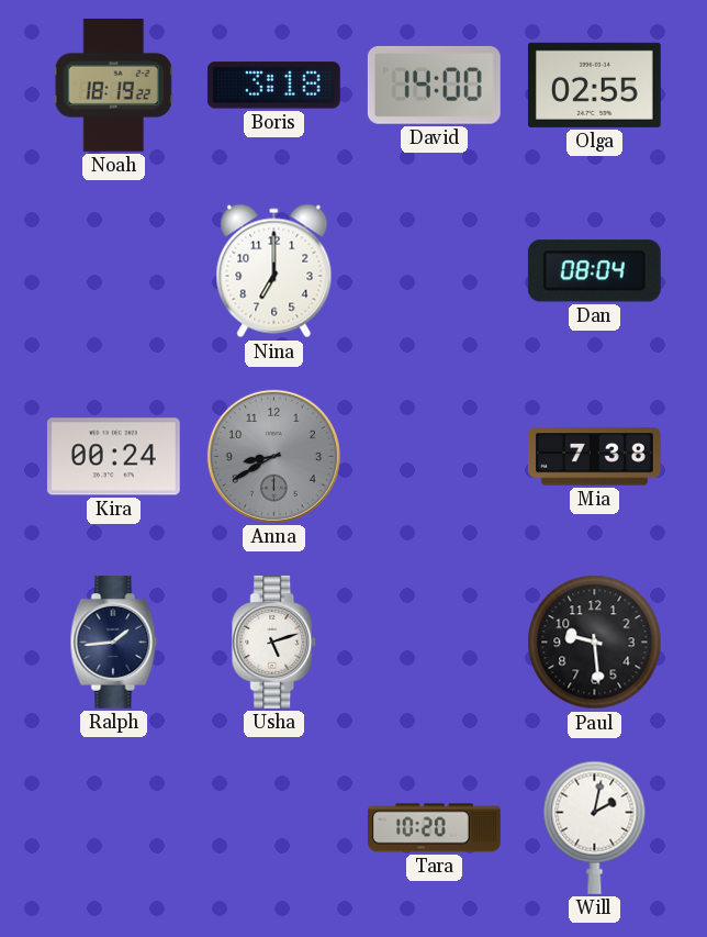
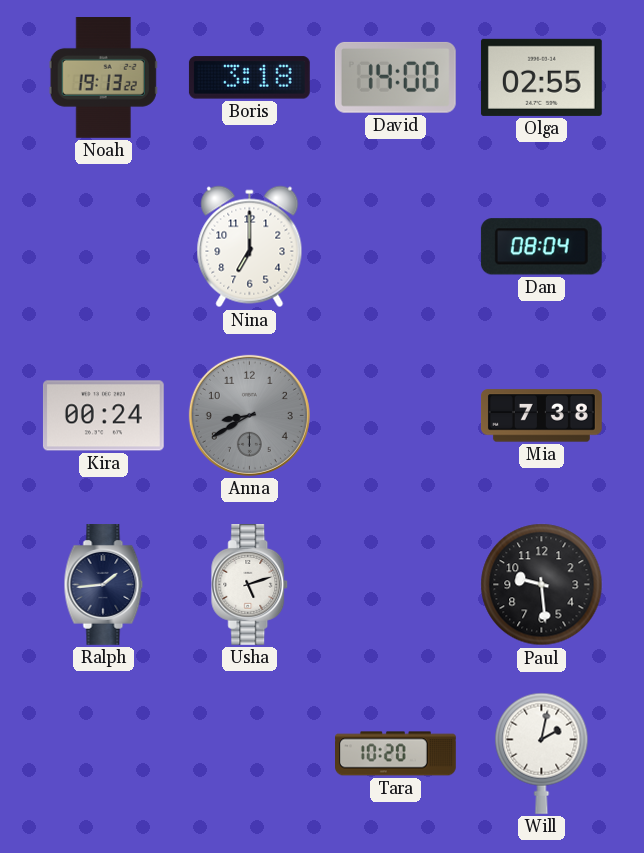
Noah: 18:19 -> 19:13
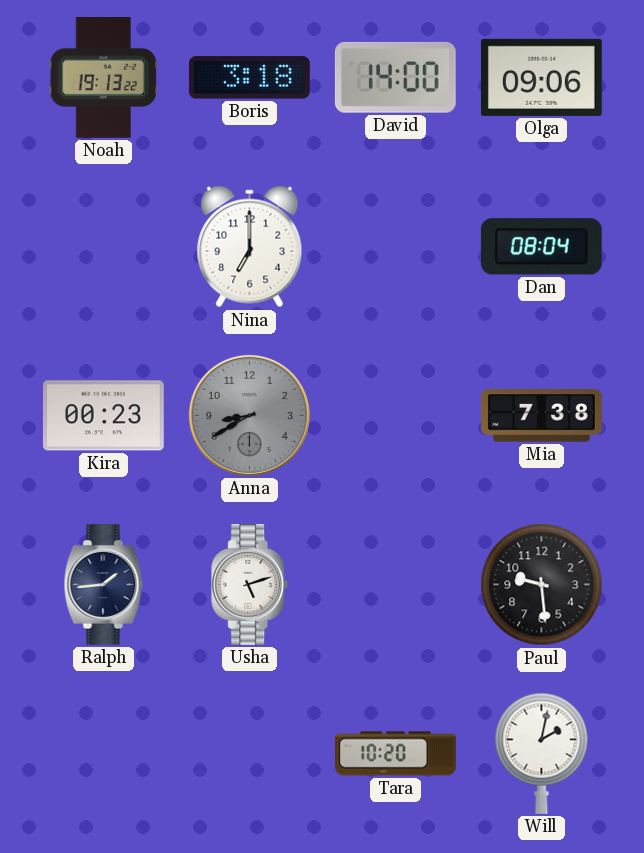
Olga: 02:55 -> 09:06
Kira: 00:24 -> 00:23
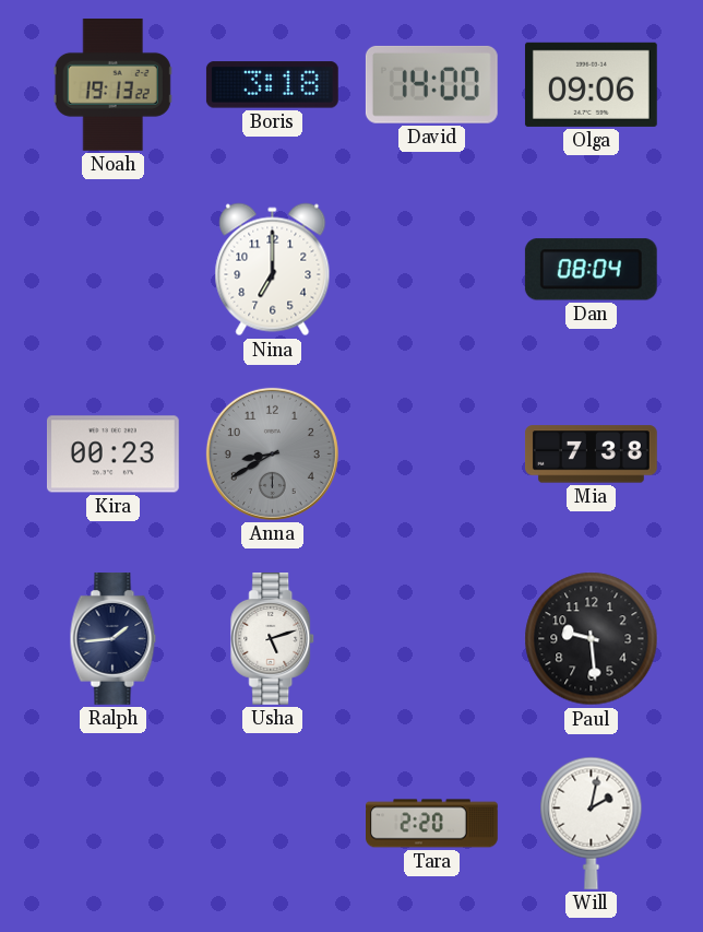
Tara: 10:20 -> 2:20
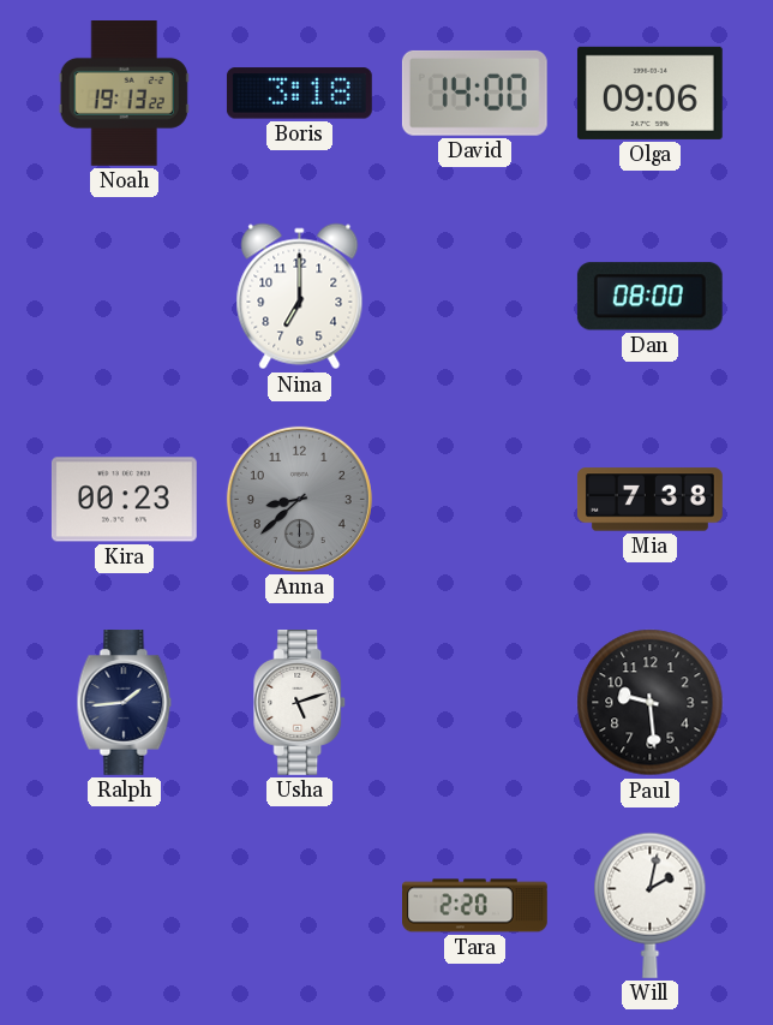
Dan: 08:04 -> 08:00
Anna: 8:40 -> 8:38
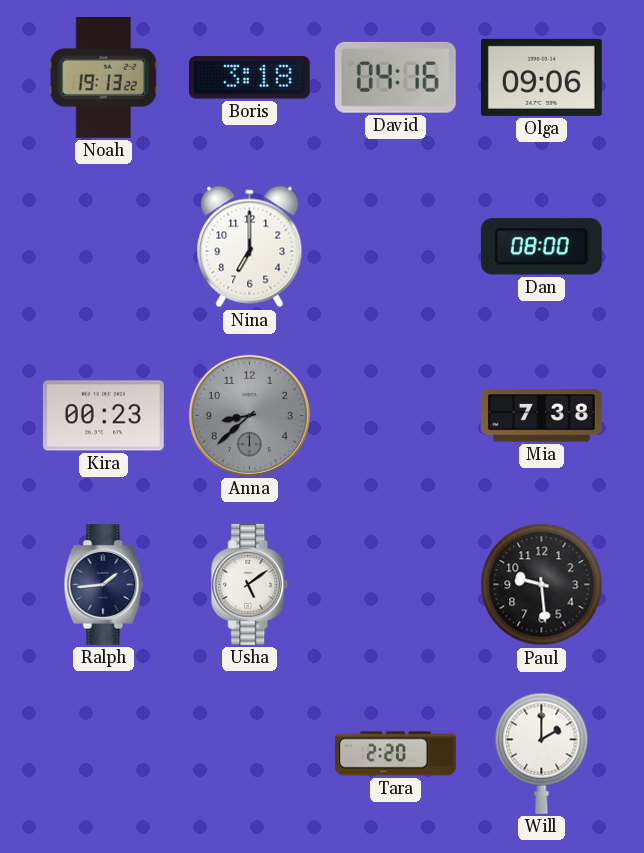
David: 14:00 -> 04:16
Usha: 5:12 -> 5:09
Will: 2:02 -> 2:00
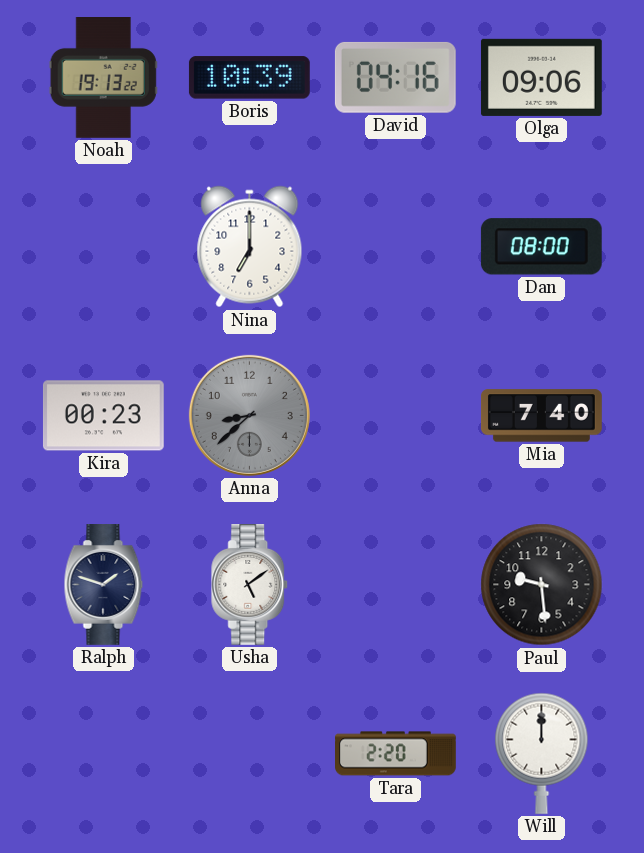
Boris: 3:18 -> 10:39
Mia: 7:38 -> 7:40
Ralph: 1:44 -> 1:48
Will: 2:00 -> 12:00
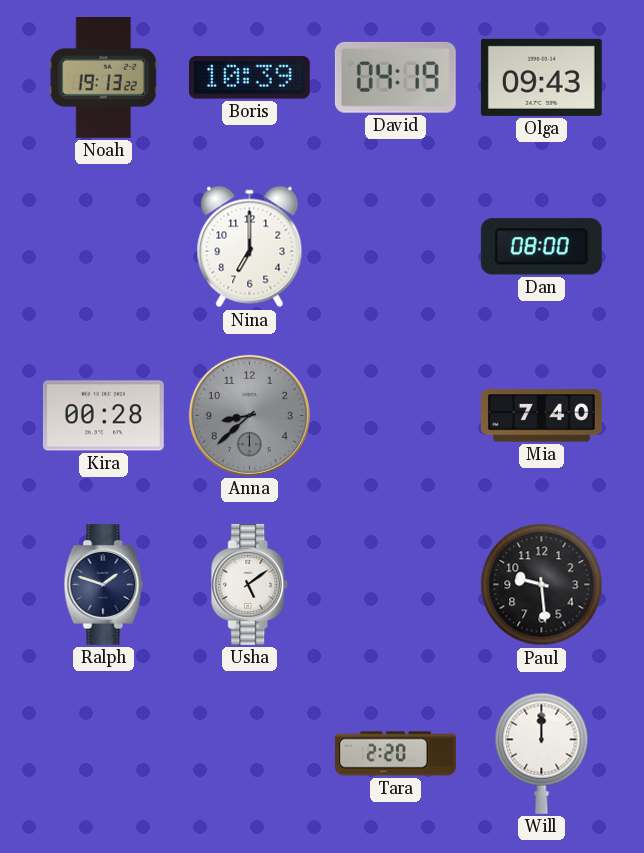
David: 04:16 -> 04:19
Olga: 09:06 -> 09:43
Kira: 00:23 -> 00:28
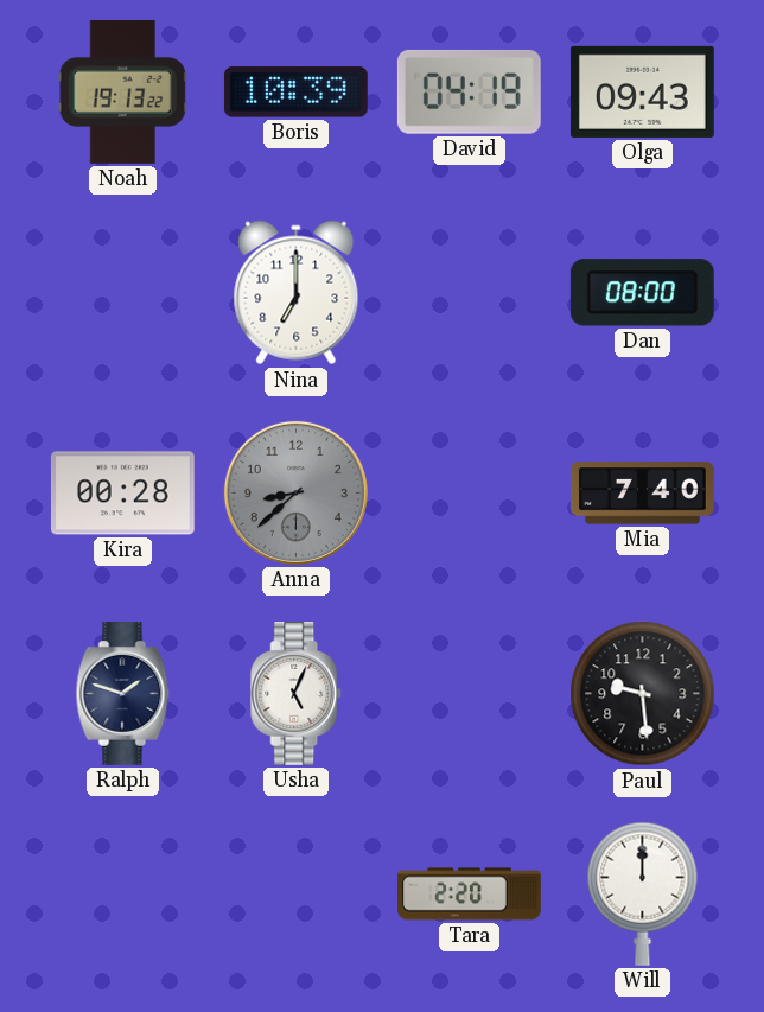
Usha: 5:09 -> 5:04
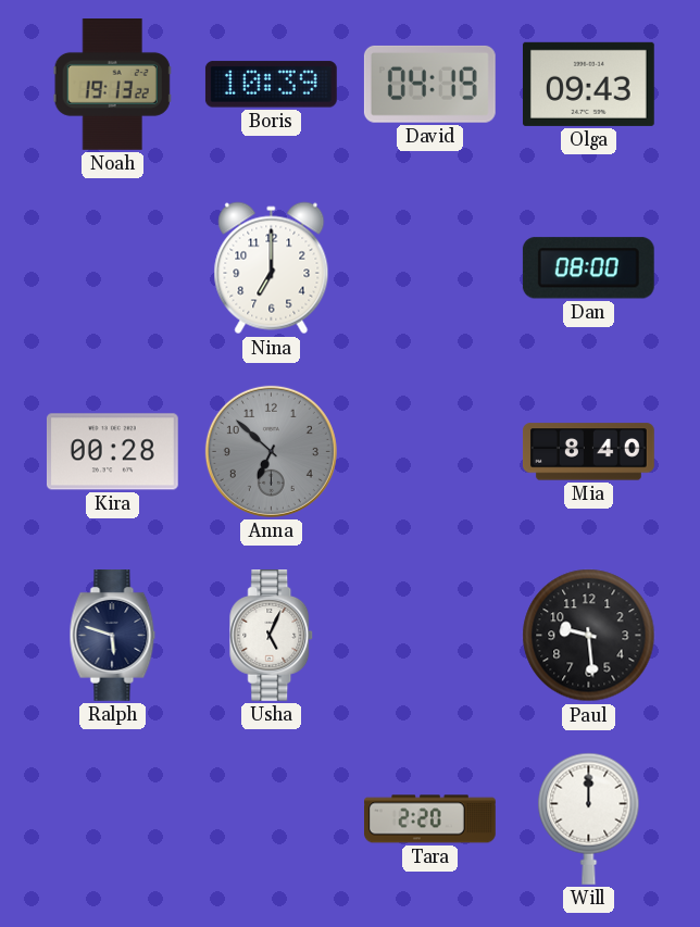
Anna: 8:38 -> 6:52
Mia: 7:40 -> 8:40
Ralph: 1:48 -> 5:48
